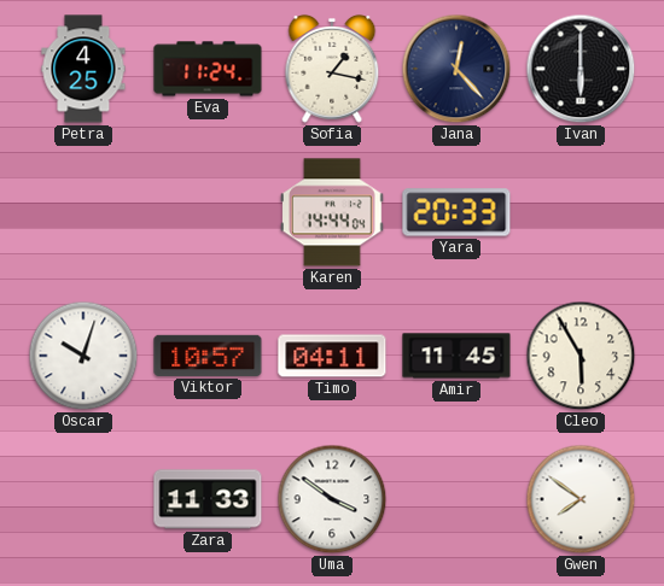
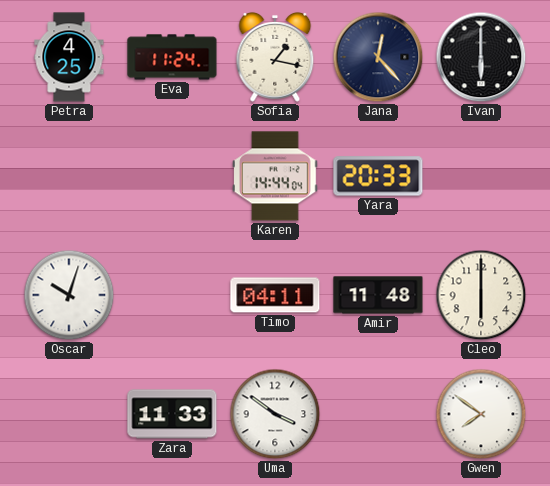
Viktor: 10:57 -> none
Amir: 11:45 -> 11:48
Cleo: 5:55 -> 6:00
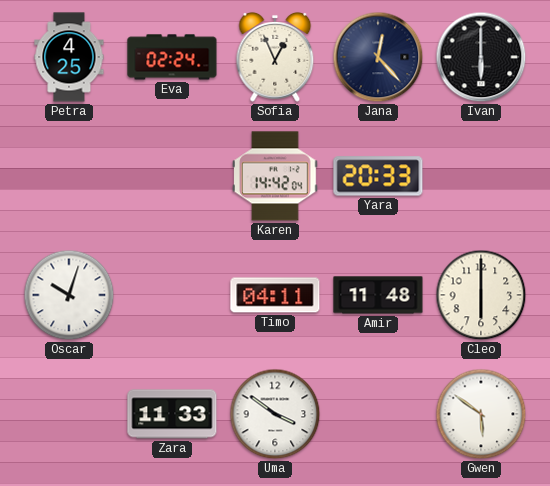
Eva: 11:24 -> 02:24
Sofia: 1:17 -> 12:56
Karen: 14:44 -> 14:42
Gwen: 7:51 -> 5:51
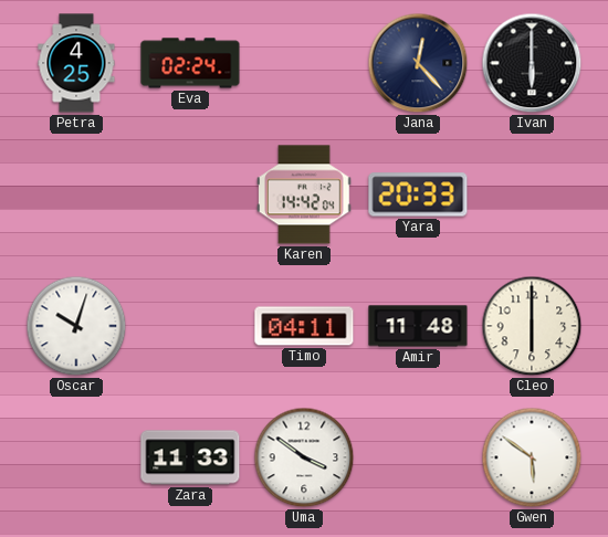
Sofia: 12:56 -> none
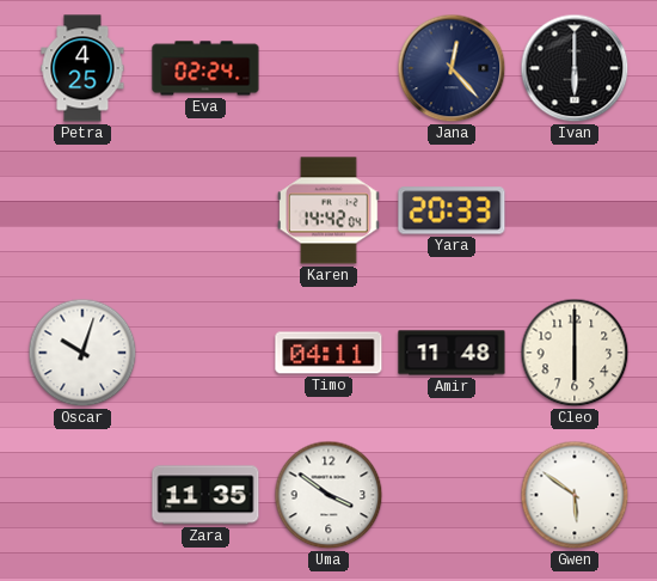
Zara: 11:33 -> 11:35
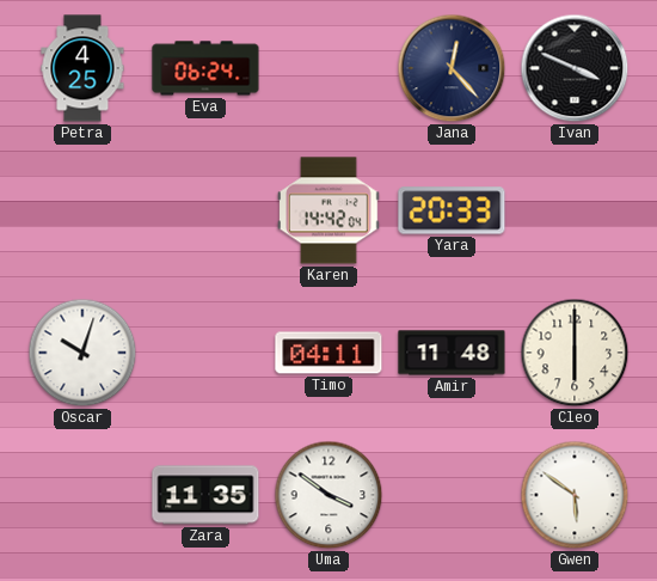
Eva: 02:24 -> 06:24
Ivan: 6:00 -> 3:49
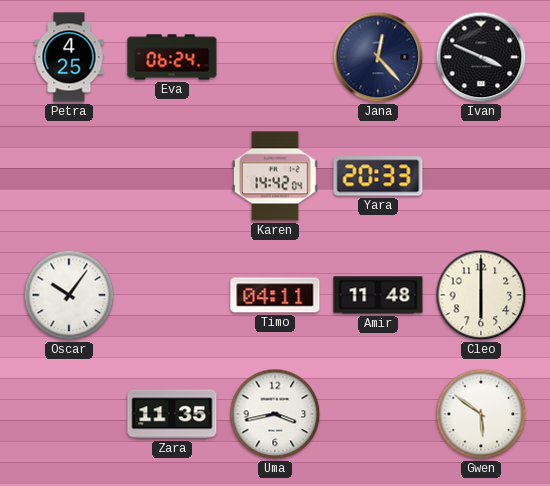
Oscar: 10:03 -> 10:06
Uma: 3:51 -> 3:43
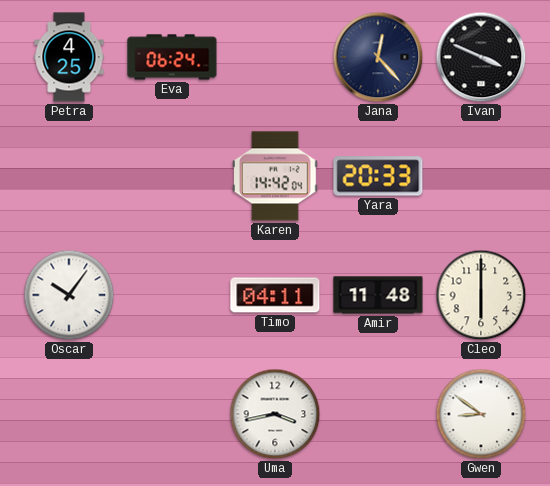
Zara: 11:35 -> none
Gwen: 5:51 -> 8:51
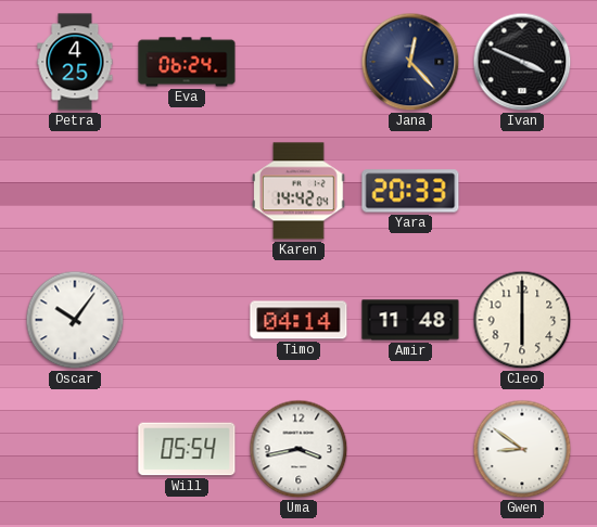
Timo: 04:11 -> 04:14
Will: none -> 05:54
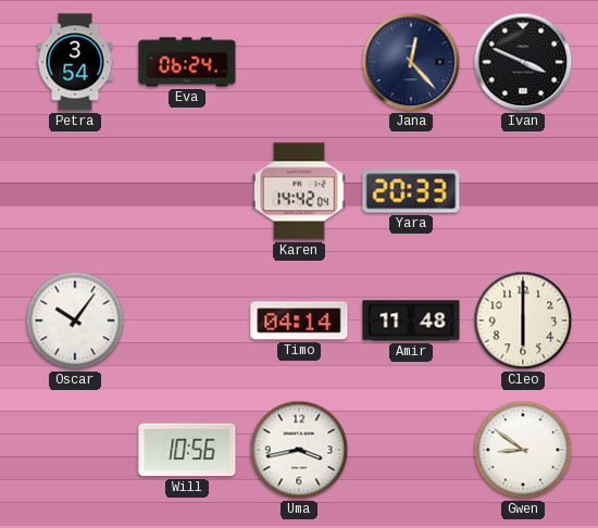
Petra: 4:25 -> 3:54
Will: 05:54 -> 10:56
